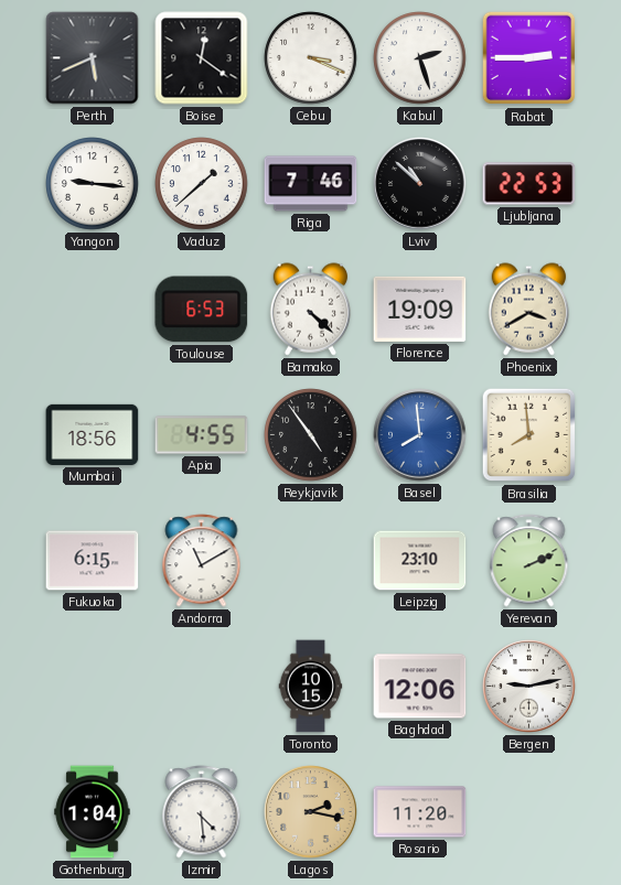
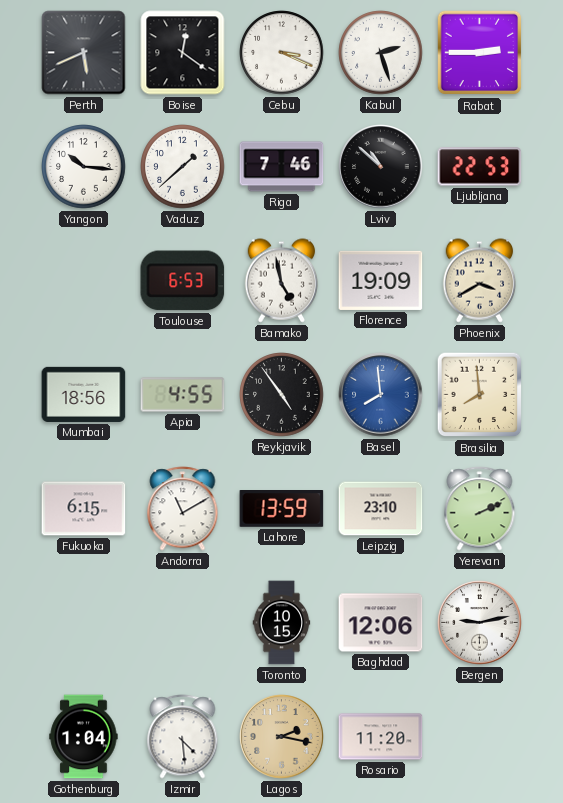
Yangon: 9:16 -> 10:16
Bamako: 4:22 -> 4:58
Lahore: none -> 13:59
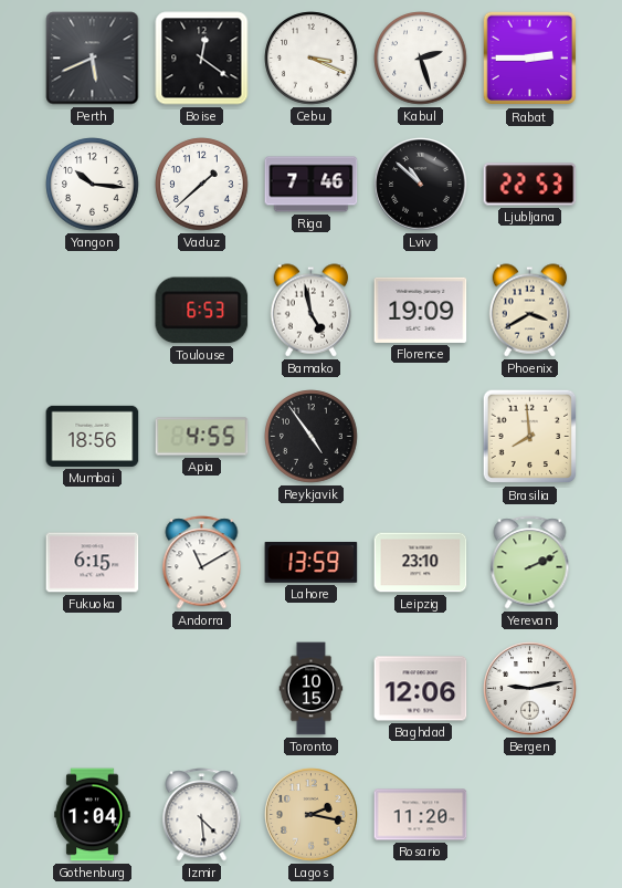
Basel: 7:59 -> none
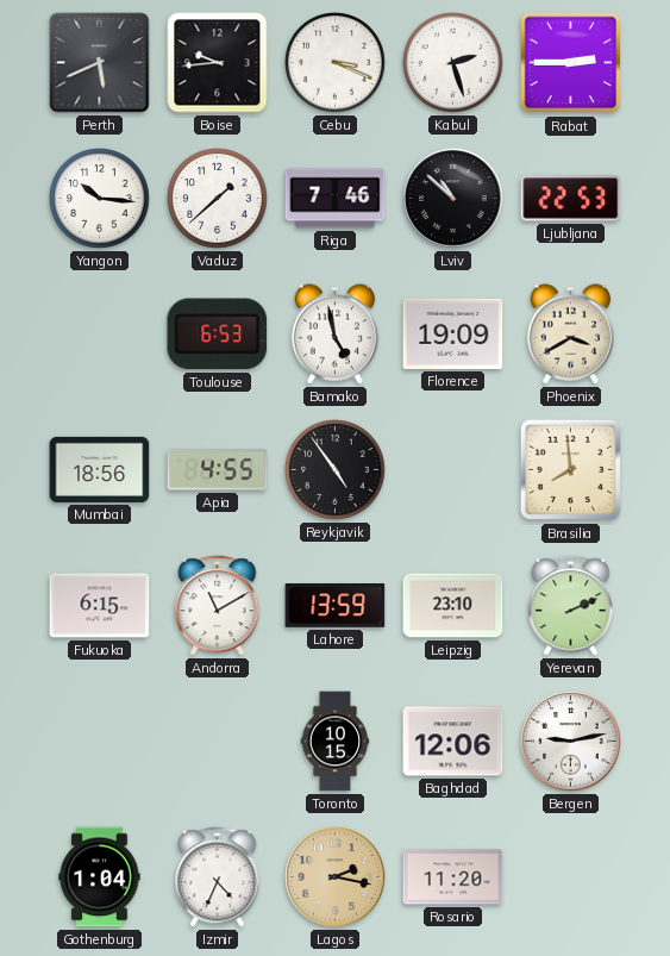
Boise: 12:21 -> 9:44
Izmir: 4:29 -> 4:34
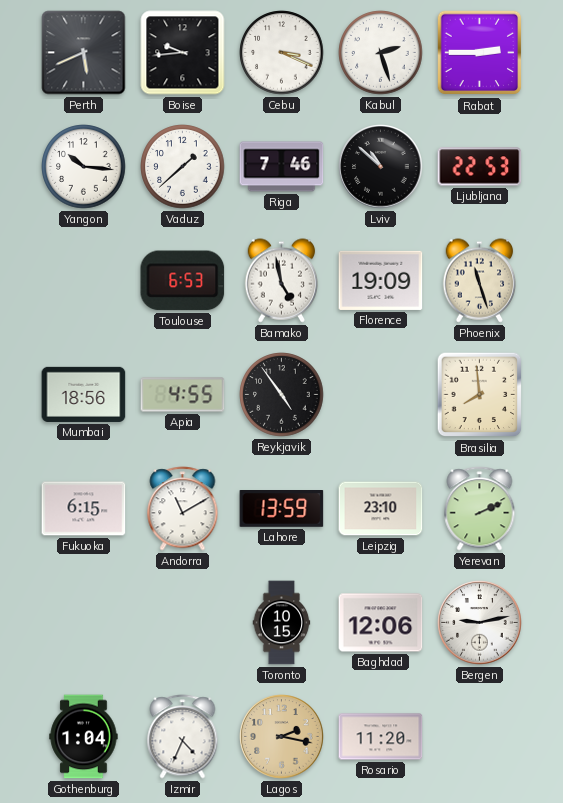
Phoenix: 3:40 -> 11:27
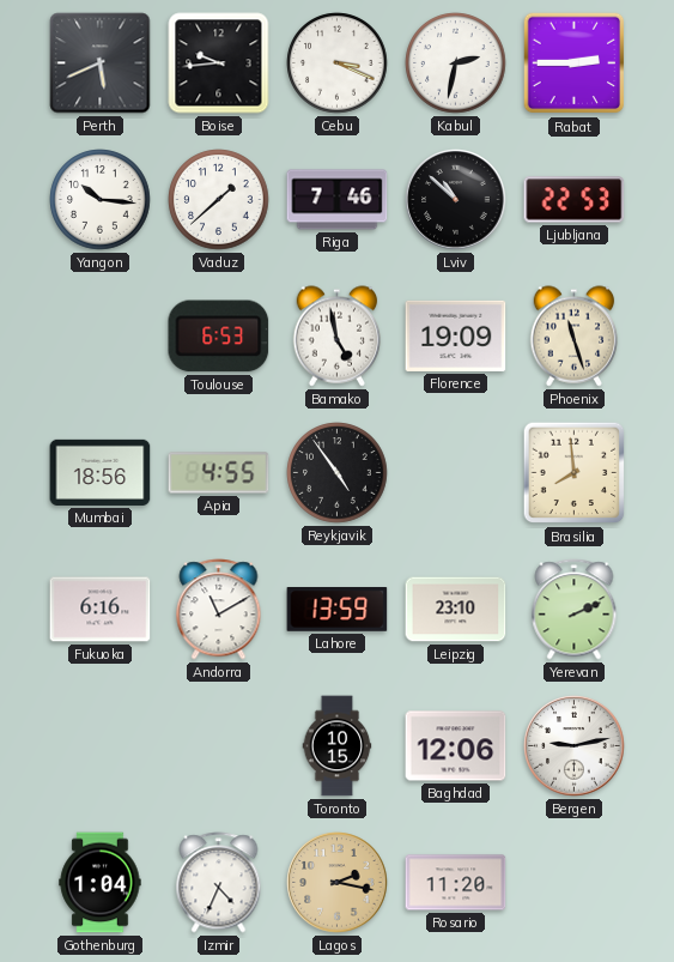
Kabul: 2:27 -> 2:32
Fukuoka: 6:15 -> 6:16
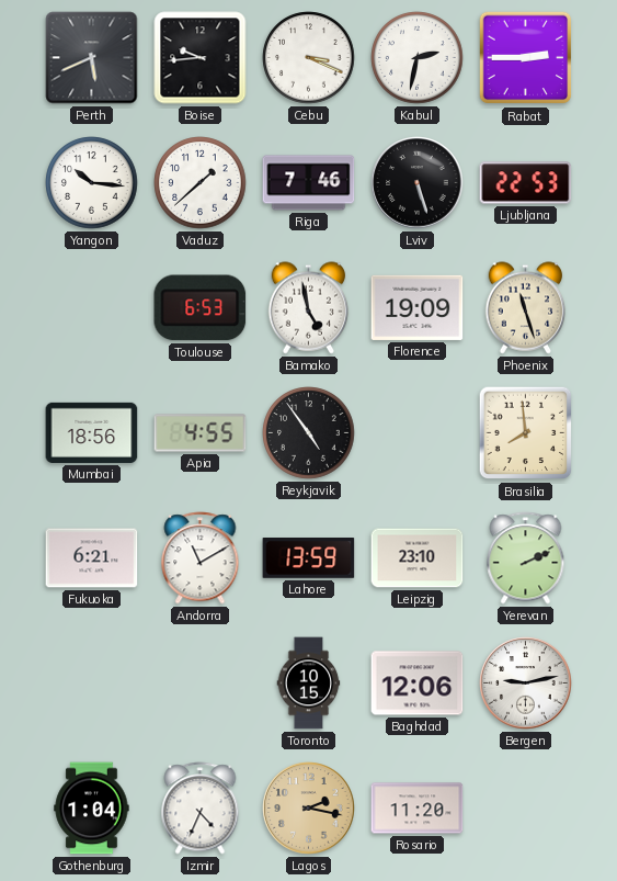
Lviv: 10:52 -> 5:27
Fukuoka: 6:16 -> 6:21
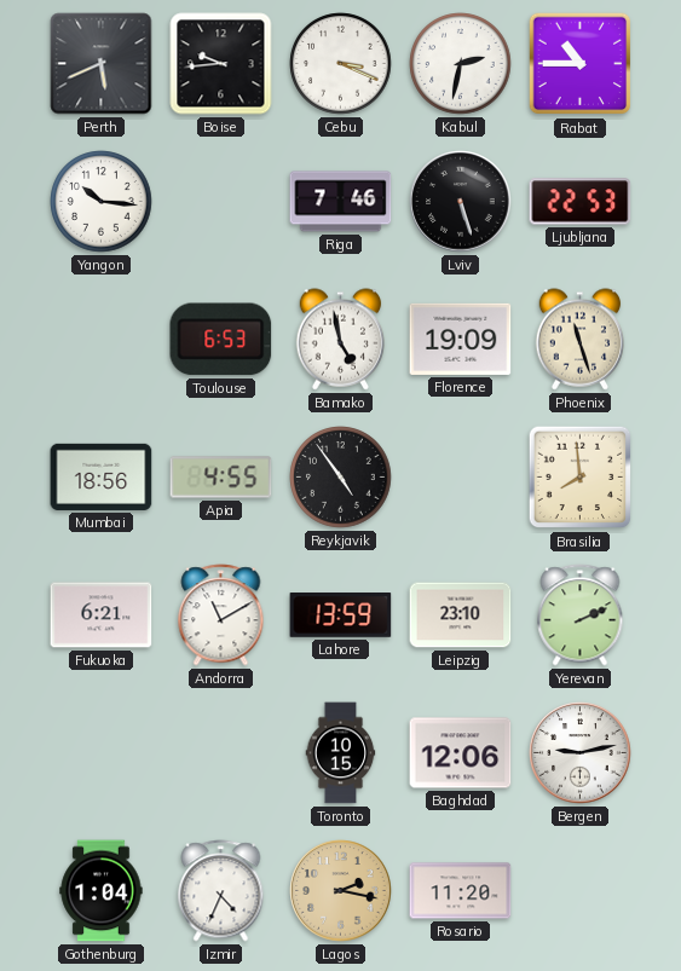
Rabat: 2:45 -> 10:45
Vaduz: 1:38 -> none
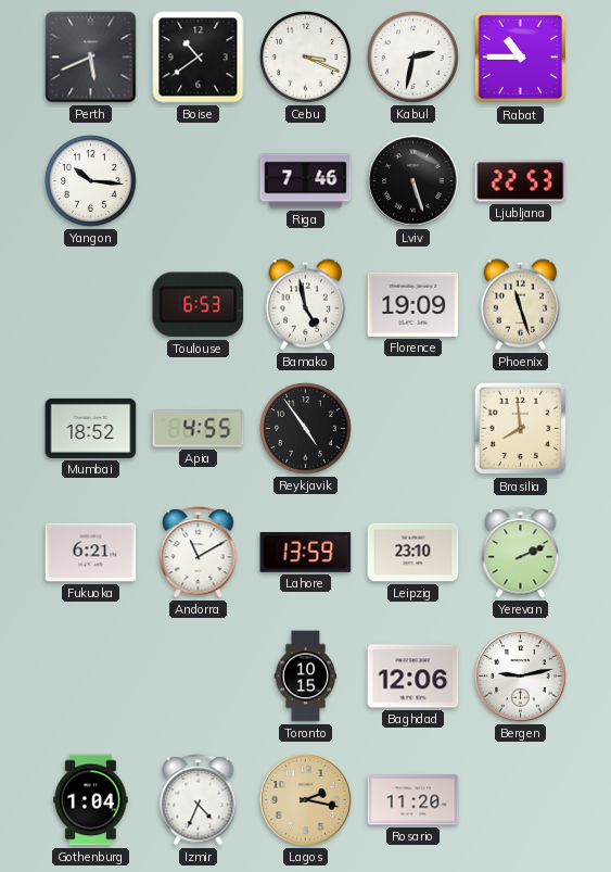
Boise: 9:44 -> 10:39
Mumbai: 18:56 -> 18:52
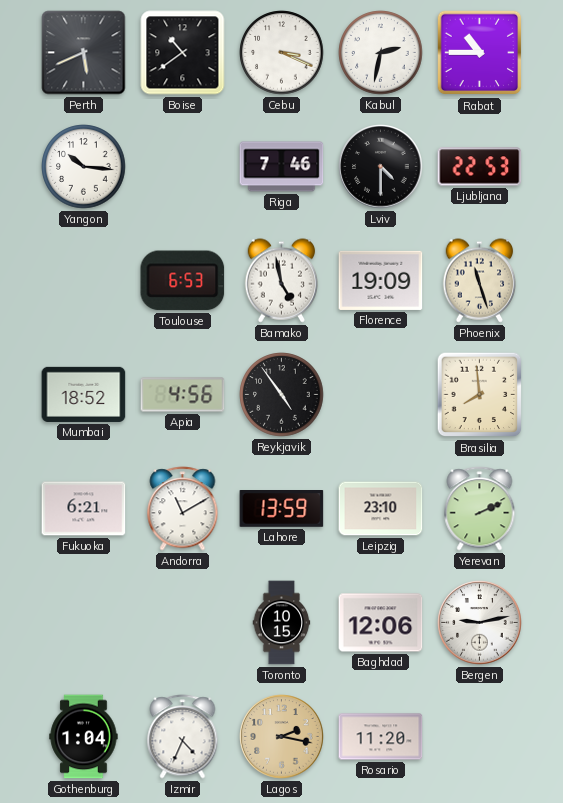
Lviv: 5:27 -> 4:30
Apia: 4:55 -> 4:56
